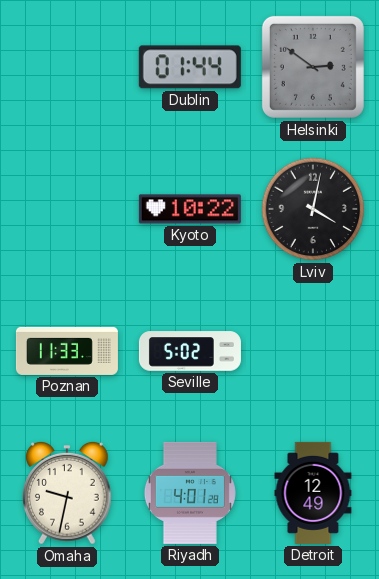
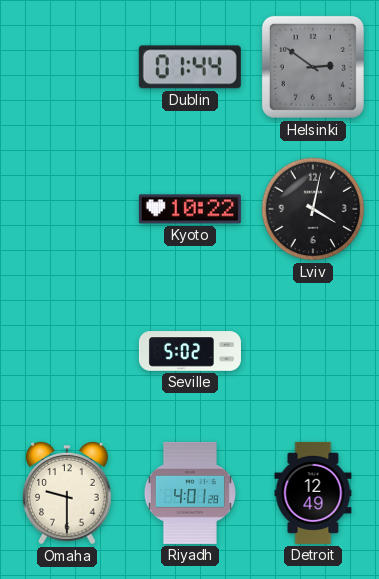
Poznan: 11:33 -> none
Omaha: 9:32 -> 9:30
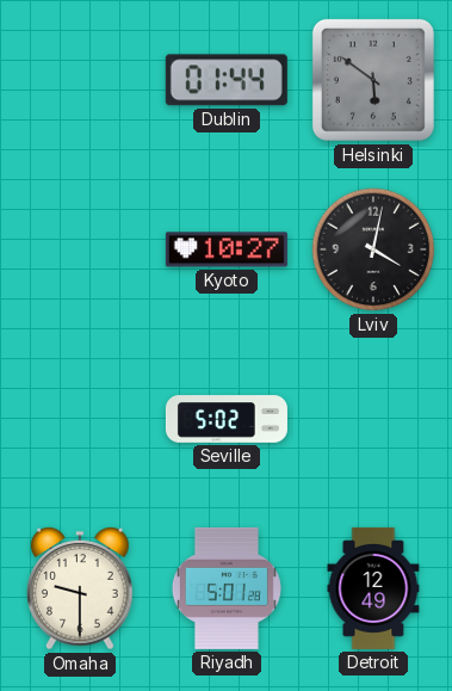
Helsinki: 2:51 -> 5:51
Kyoto: 10:22 -> 10:27
Riyadh: 4:01 -> 5:01
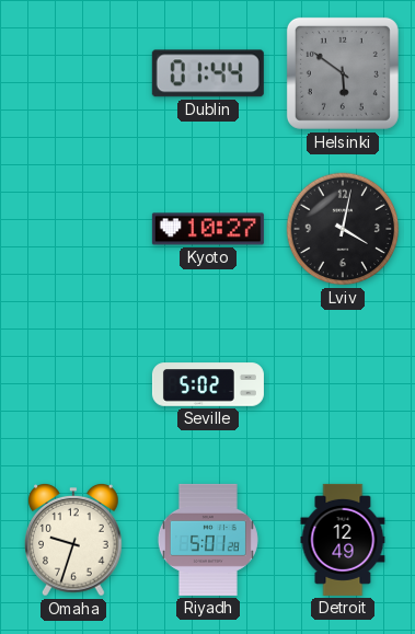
Omaha: 9:30 -> 9:33
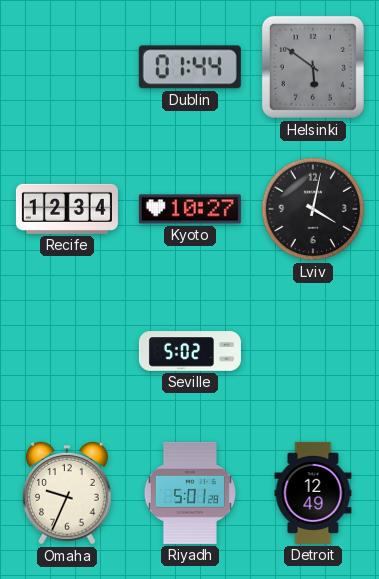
Recife: none -> 12:34
Omaha: 9:33 -> 9:34
